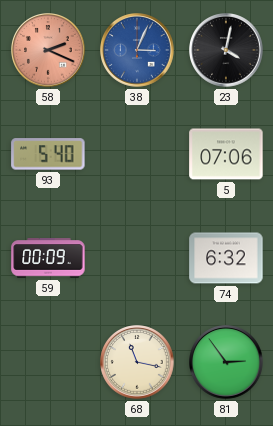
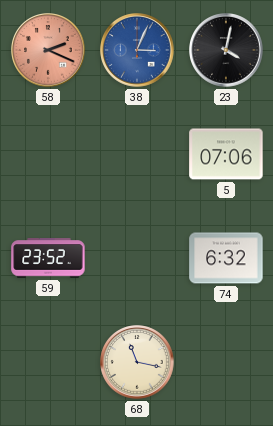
93: 5:40 -> none
59: 00:09 -> 23:52
81: 2:54 -> none
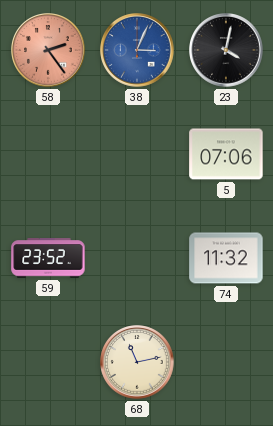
58: 2:19 -> 2:24
74: 6:32 -> 11:32
68: 11:17 -> 11:13
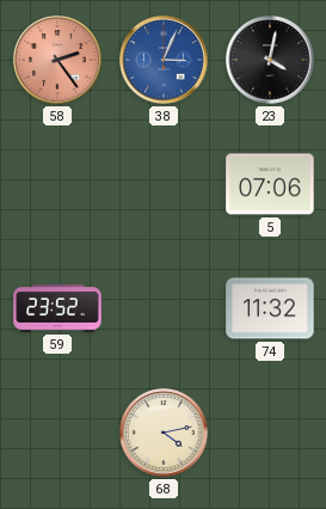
68: 11:13 -> 4:13
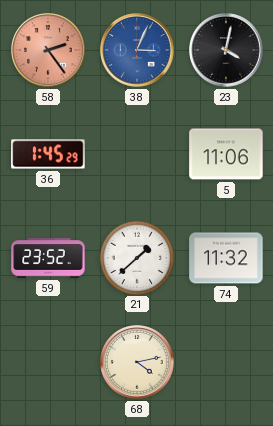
36: none -> 1:45
5: 07:06 -> 11:06
21: none -> 1:38
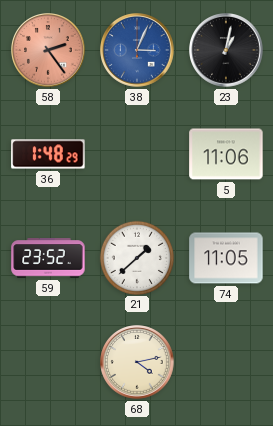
23: 4:02 -> 1:02
36: 1:45 -> 1:48
74: 11:32 -> 11:05
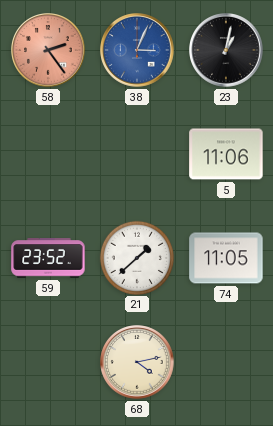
36: 1:48 -> none
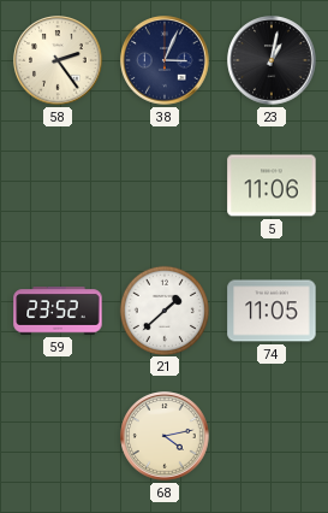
58 dial: salmon -> cream
38 dial: blue -> navy
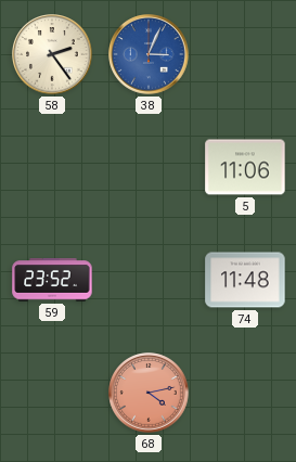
38 dial: navy -> blue
23: 1:02 -> none
21: 1:38 -> none
74: 11:05 -> 11:48
68 dial: cream -> salmon
